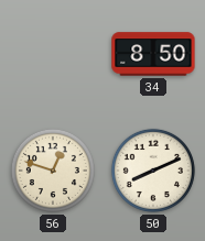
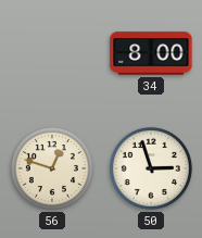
34: 8:50 -> 8:00
50: 8:11 -> 2:57
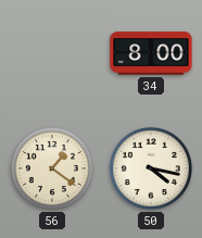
56: 12:48 -> 1:21
50: 2:57 -> 4:17
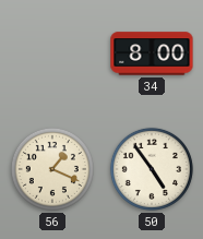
56: 1:21 -> 1:19
50: 4:17 -> 4:54
